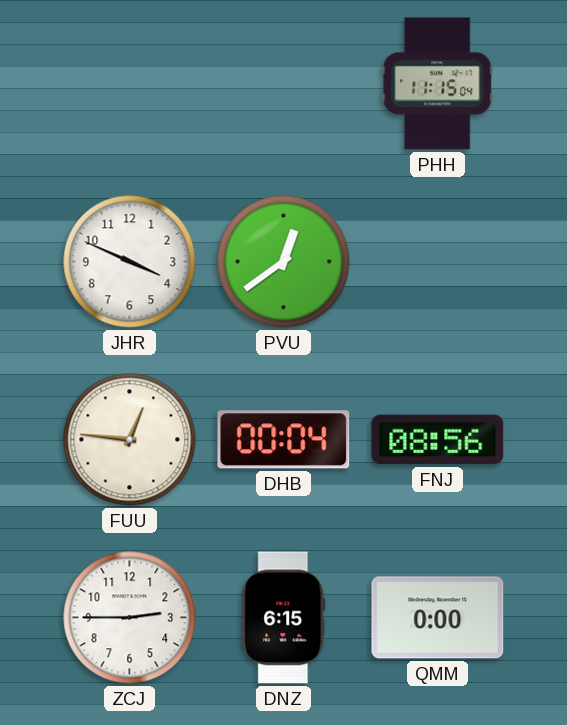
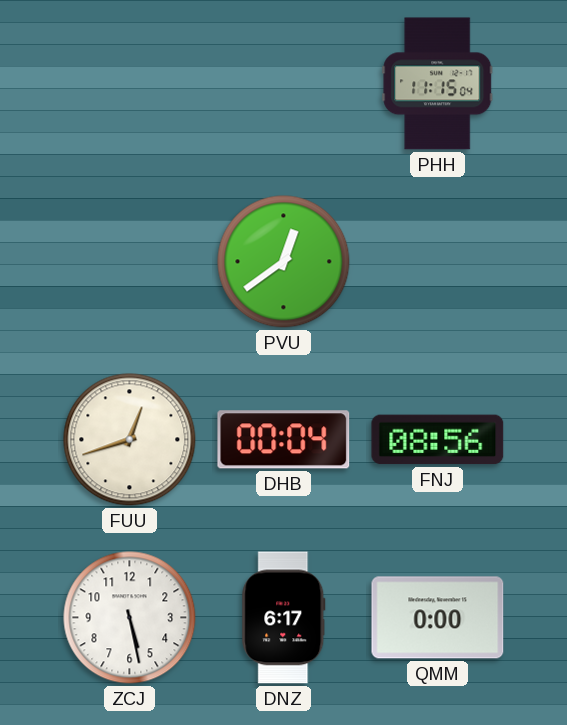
JHR: 3:49 -> none
FUU: 12:46 -> 12:42
ZCJ: 2:45 -> 5:28
DNZ: 6:15 -> 6:17
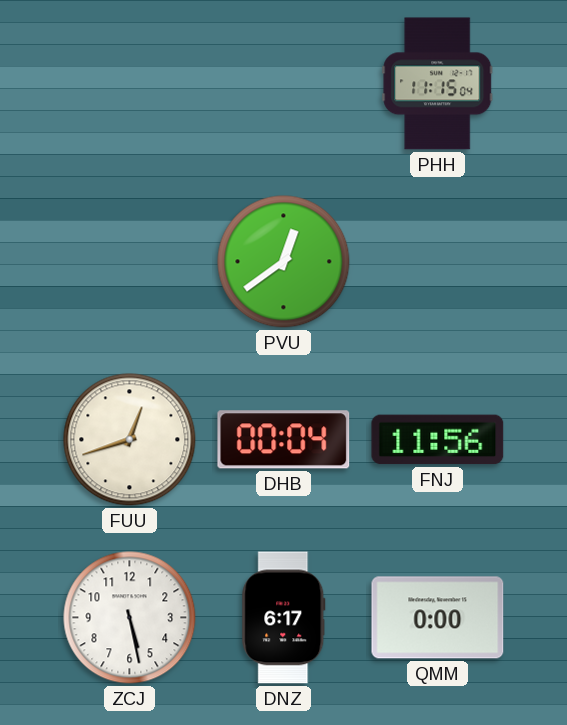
FNJ: 08:56 -> 11:56
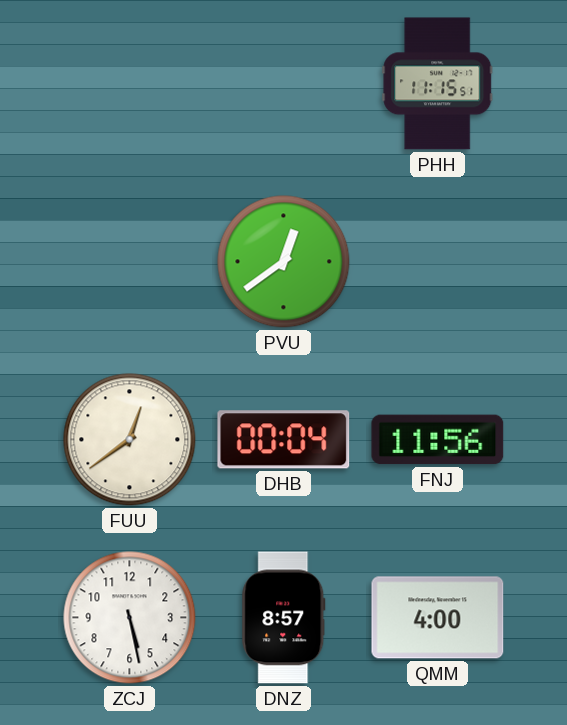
PHH: 11:15:04 -> 11:15:51
FUU: 12:42 -> 12:39
DNZ: 6:17 -> 8:57
QMM: 0:00 -> 4:00
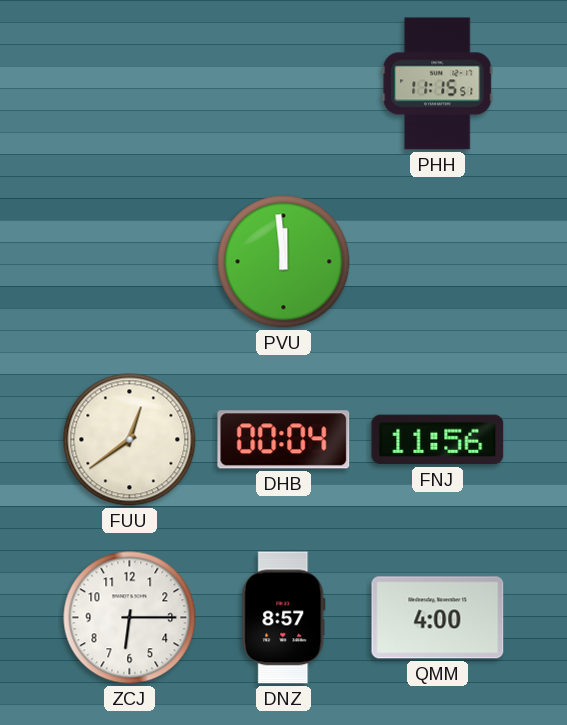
PVU: 12:39 -> 11:59
ZCJ: 5:28 -> 6:15
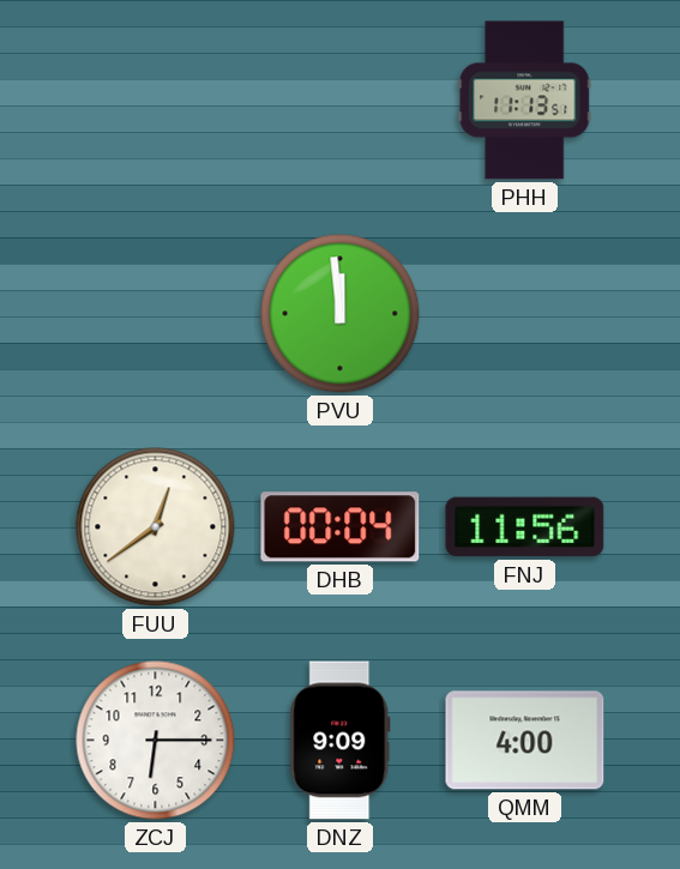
PHH: 11:15 -> 11:13
DNZ: 8:57 -> 9:09
